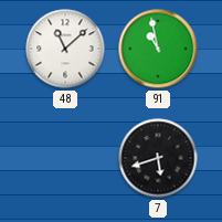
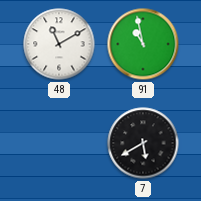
48: 11:08 -> 11:10
7: 5:42 -> 5:40
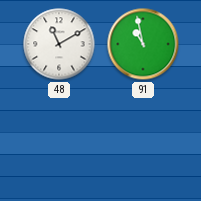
7: 5:40 -> none
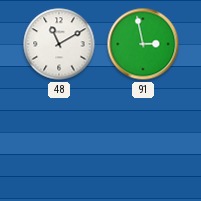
91: 10:58 -> 2:58
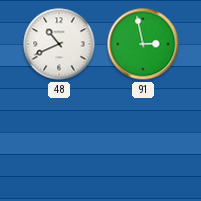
48: 11:10 -> 10:41
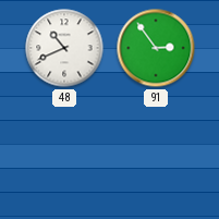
91: 2:58 -> 2:54
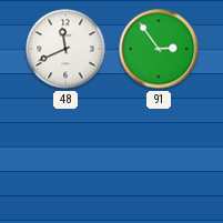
48: 10:41 -> 11:41
